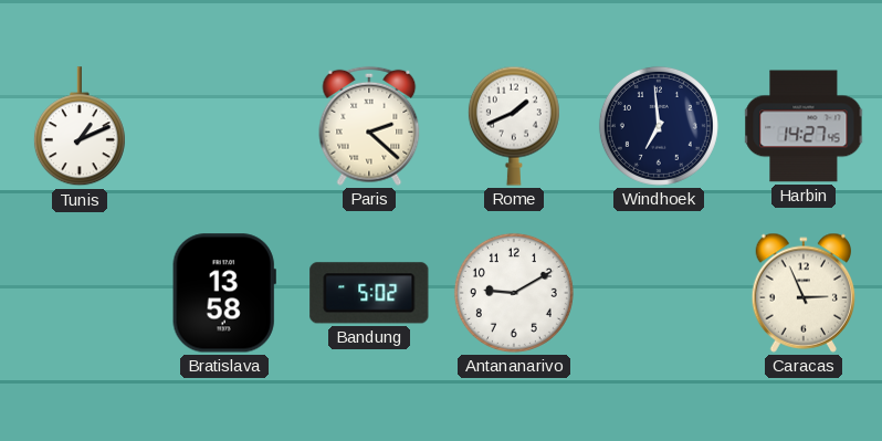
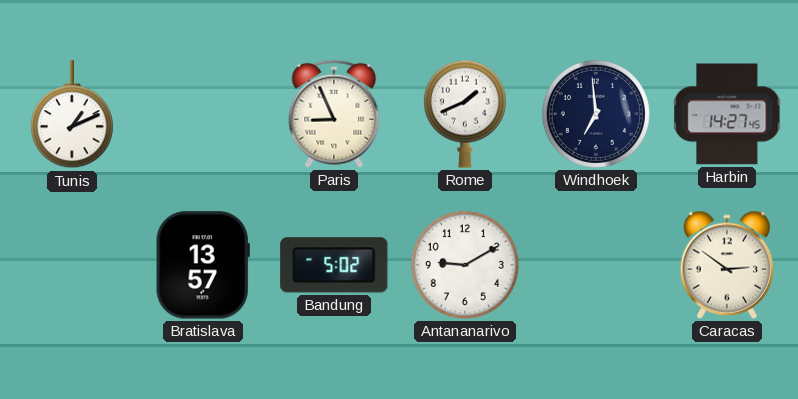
Paris: 2:22 -> 8:56
Bratislava: 13:58 -> 13:57
Caracas: 2:56 -> 2:51
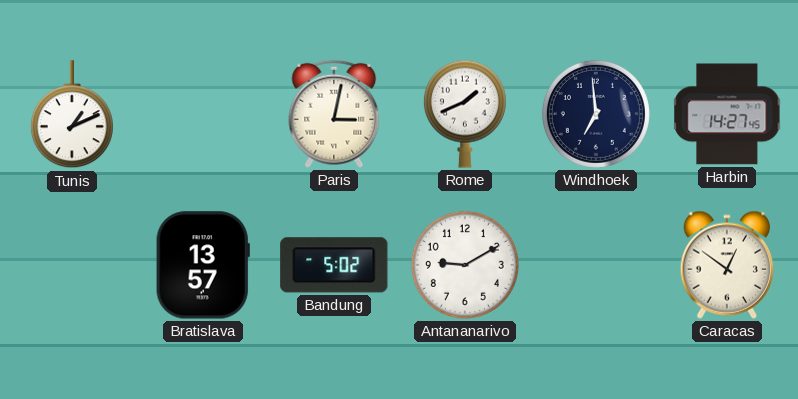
Paris: 8:56 -> 3:02
Caracas: 2:51 -> 12:51
